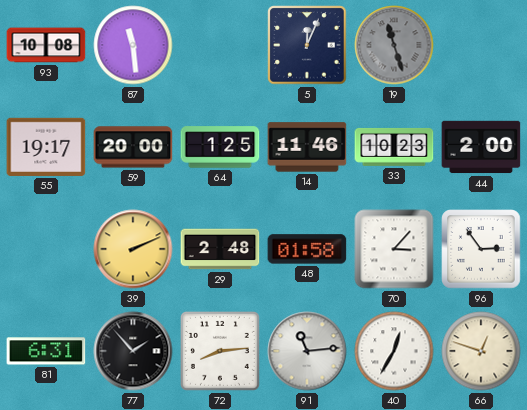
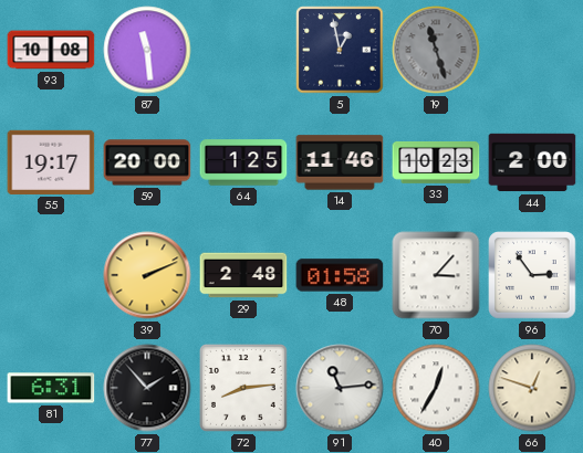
5: 12:04 -> 12:58
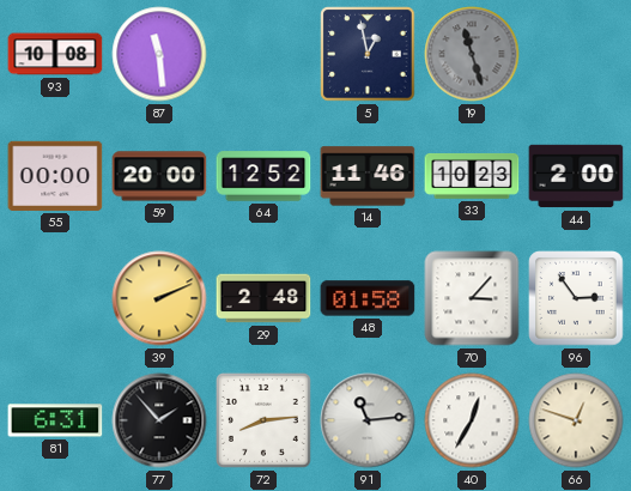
55: 19:17 -> 00:00
64: 1:25 -> 12:52
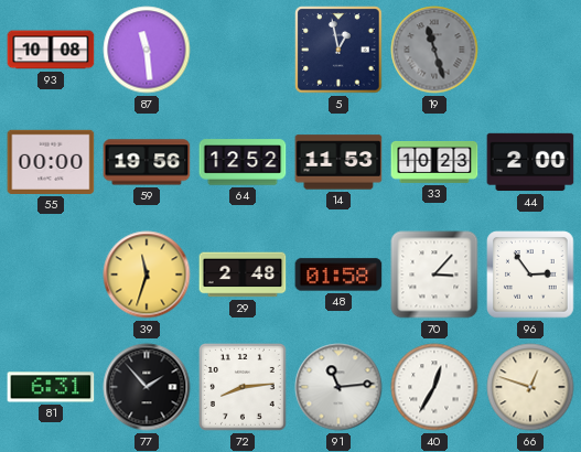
59: 20:00 -> 19:56
14: 11:46 -> 11:53
39: 2:11 -> 11:33
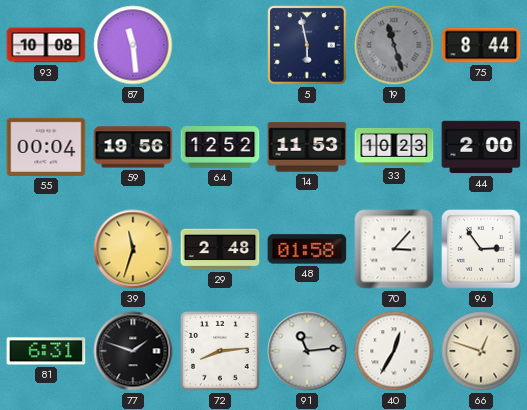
5: 12:58 -> 5:58
75: none -> 8:44
55: 00:00 -> 00:04
77: 1:53 -> 1:48
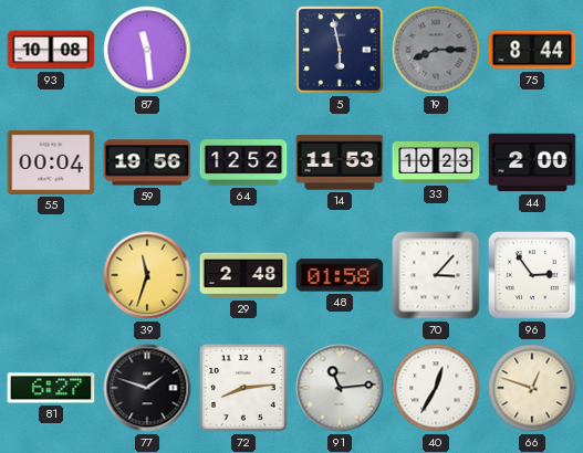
19: 11:27 -> 8:15
81: 6:31 -> 6:27
